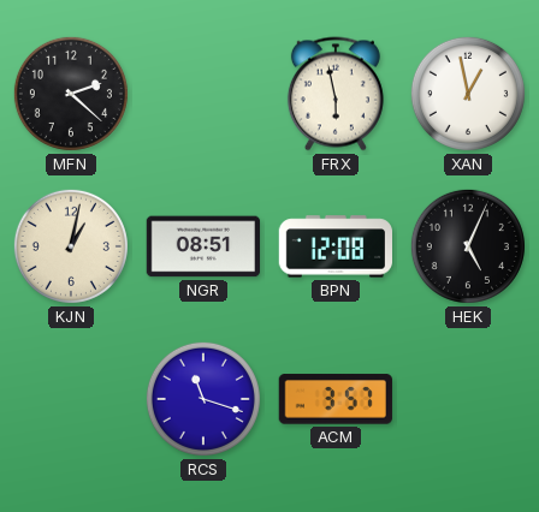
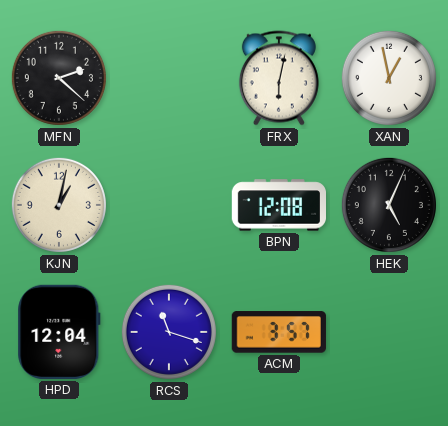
FRX: 5:58 -> 6:02
NGR: 08:51 -> none
HPD: none -> 12:04
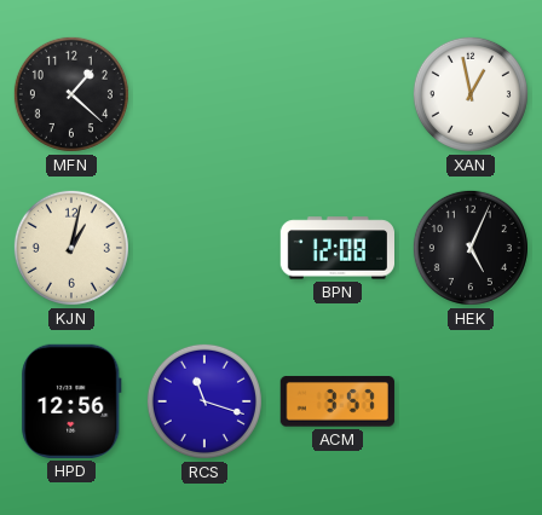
MFN: 2:22 -> 1:22
FRX: 6:02 -> none
HPD: 12:04 -> 12:56
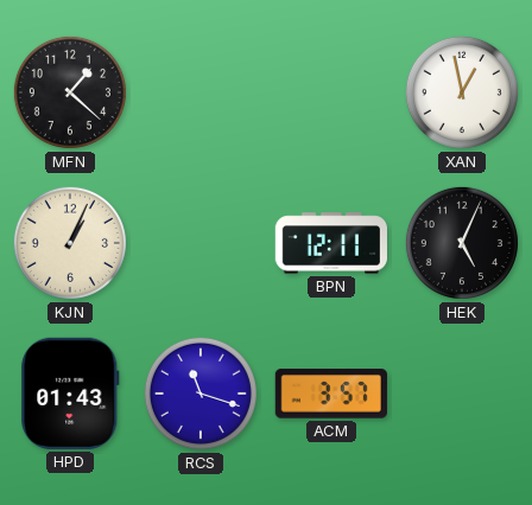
KJN: 1:02 -> 1:04
BPN: 12:08 -> 12:11
HPD: 12:56 -> 01:43
